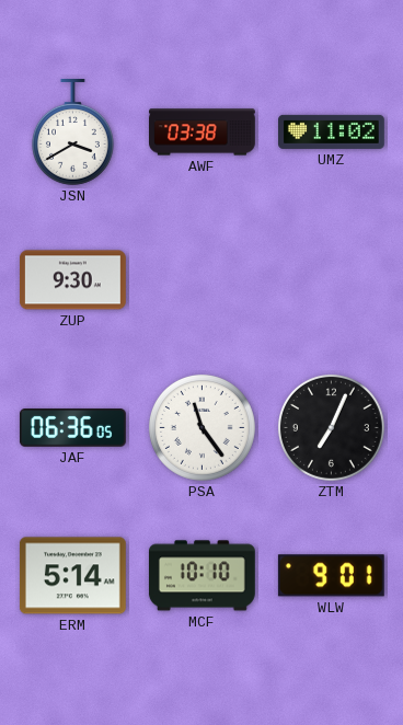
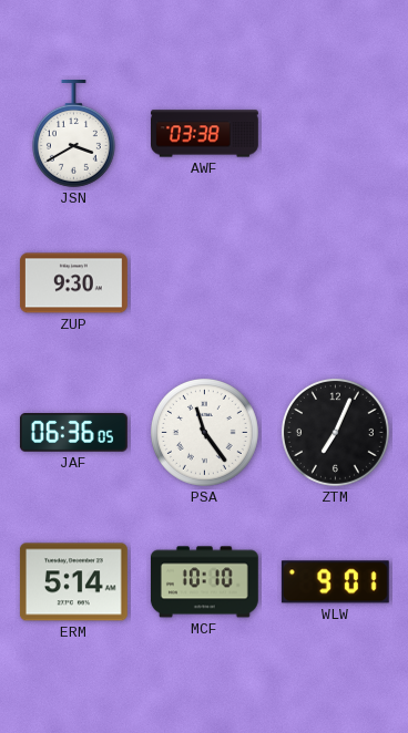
UMZ: 11:02 -> none
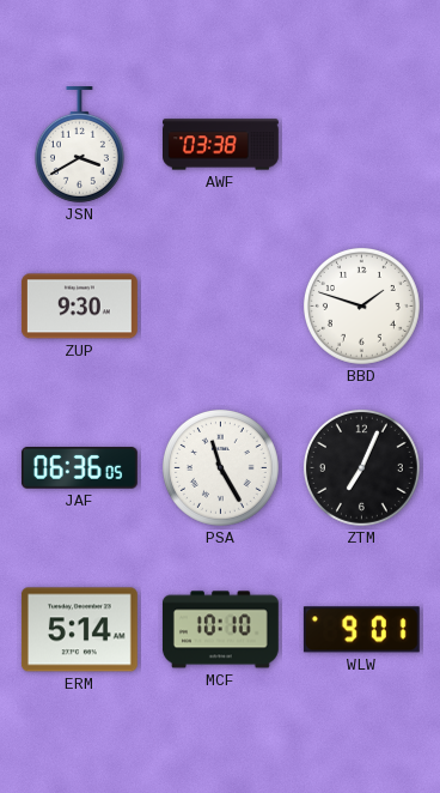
BBD: none -> 1:48
PSA: 11:24 -> 11:25
